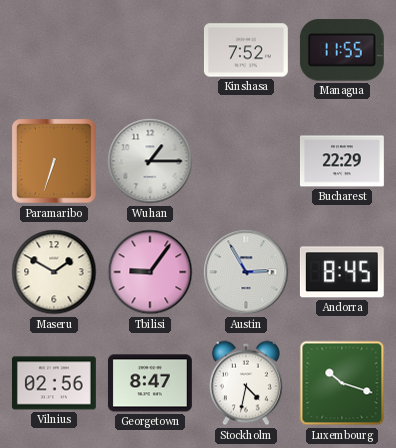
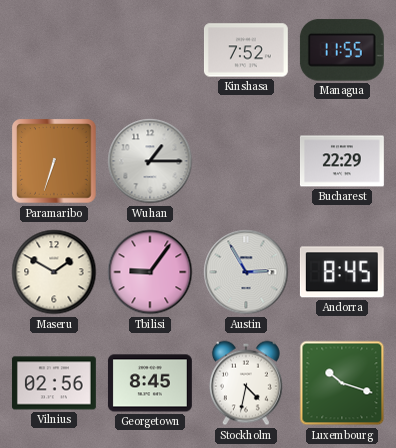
Georgetown: 8:47 -> 8:45
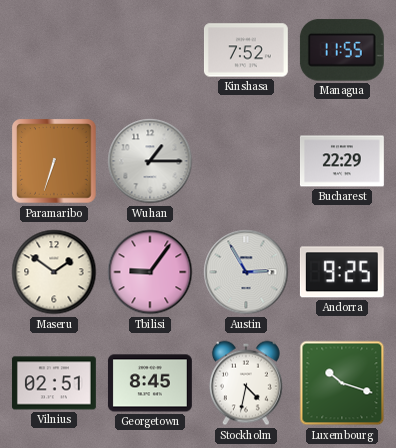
Maseru: 1:50 -> 1:51
Andorra: 8:45 -> 9:25
Vilnius: 02:56 -> 02:51
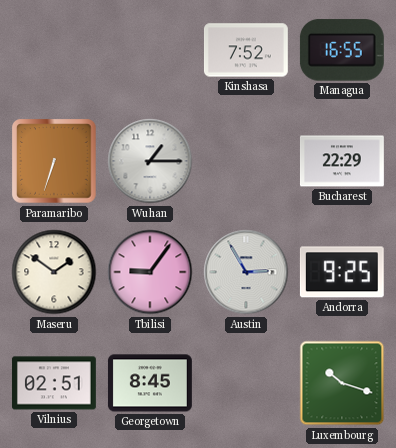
Managua: 11:55 -> 16:55
Stockholm: 4:32 -> none
